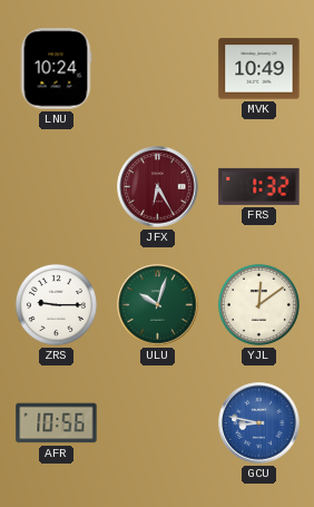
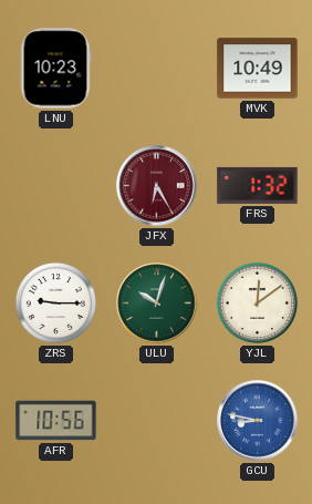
LNU: 10:24 -> 10:23
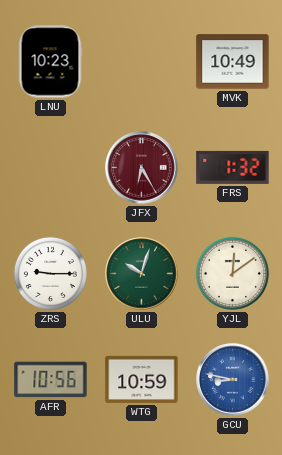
WTG: none -> 10:59
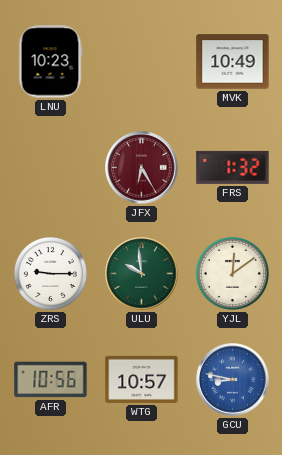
ULU: 10:03 -> 9:59
WTG: 10:59 -> 10:57
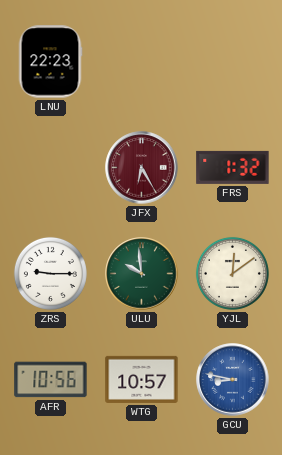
LNU: 10:23 -> 22:23
MVK: 10:49 -> none
